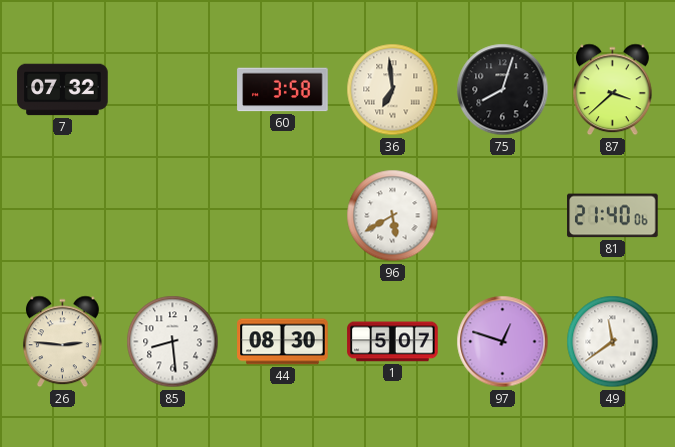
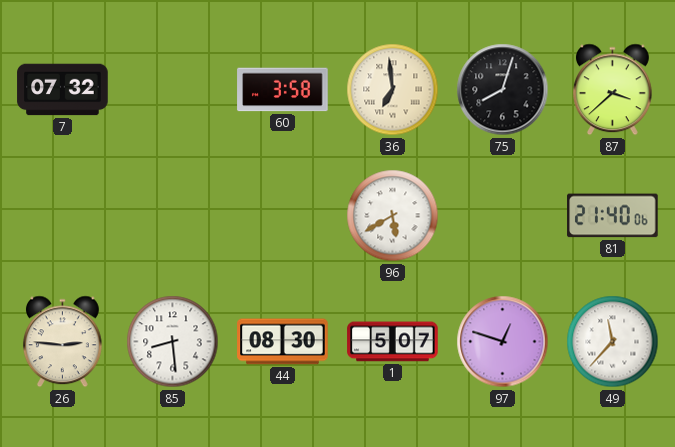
49: 11:39 -> 11:37
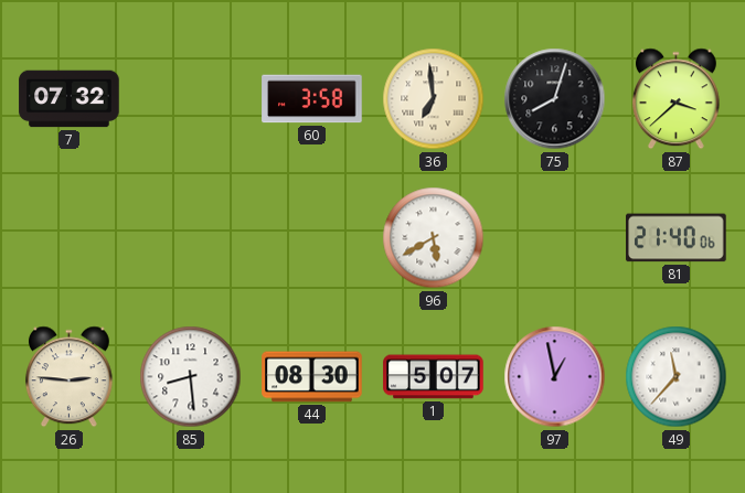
97: 12:48 -> 12:58
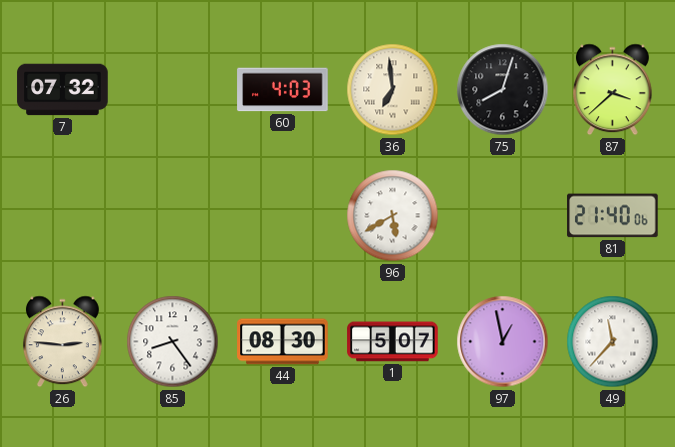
60: 3:58 -> 4:03
85: 8:29 -> 8:24
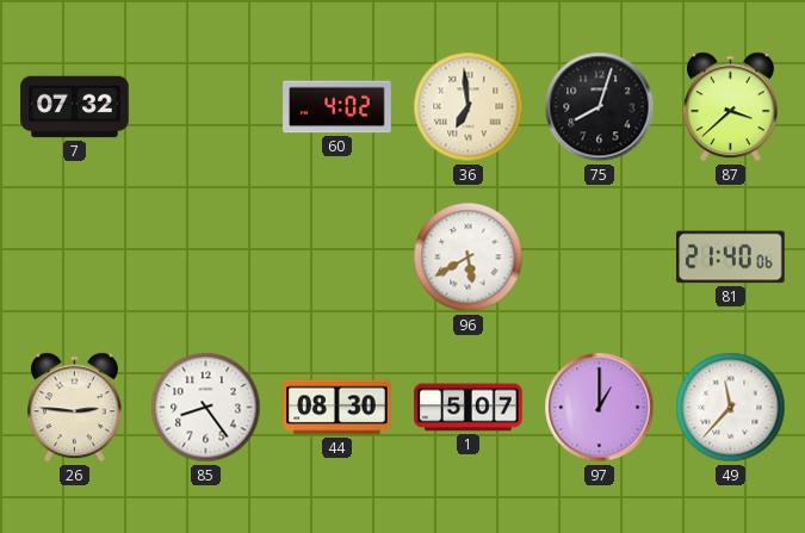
60: 4:03 -> 4:02
97: 12:58 -> 1:00
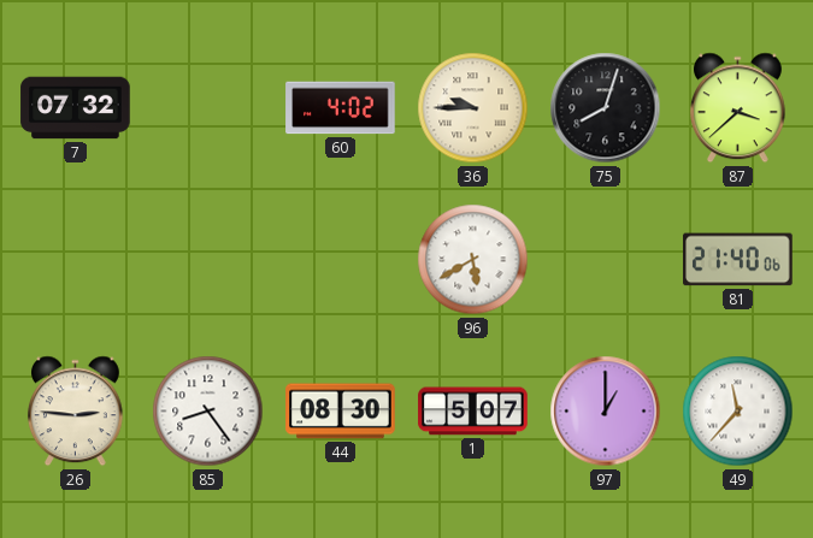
36: 6:59 -> 9:45
